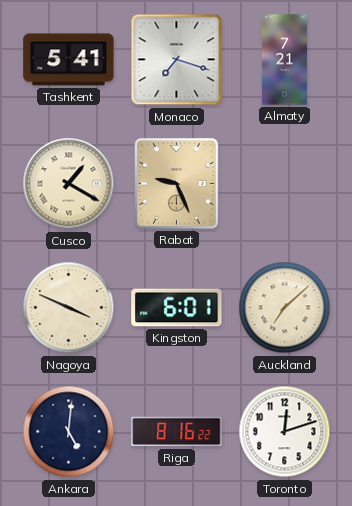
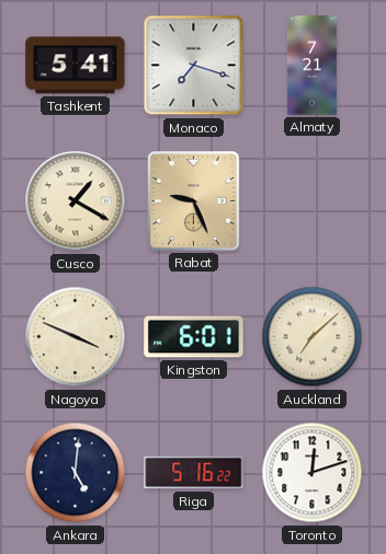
Riga: 8:16 -> 5:16
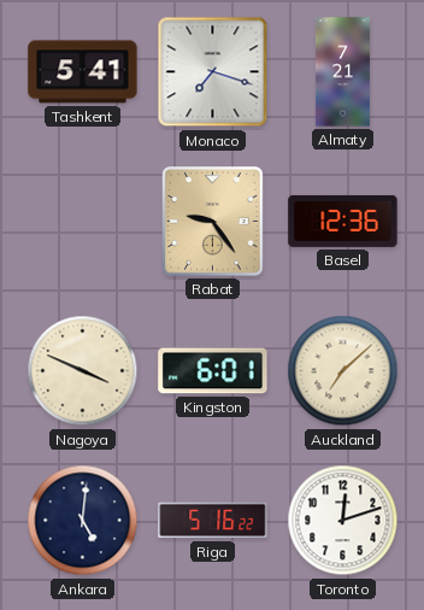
Cusco: 1:20 -> none
Rabat: 9:26 -> 9:24
Basel: none -> 12:36
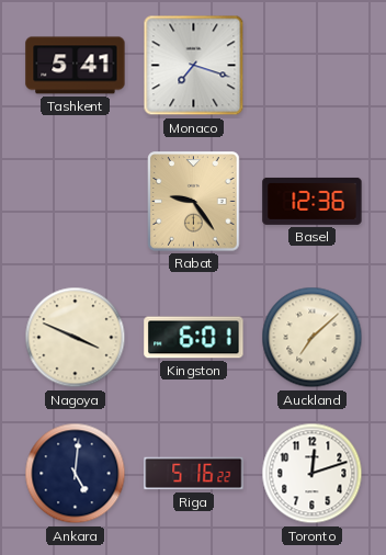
Almaty: 7:21 -> none
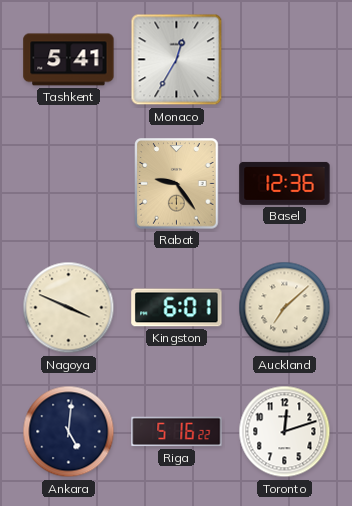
Monaco: 7:18 -> 12:35
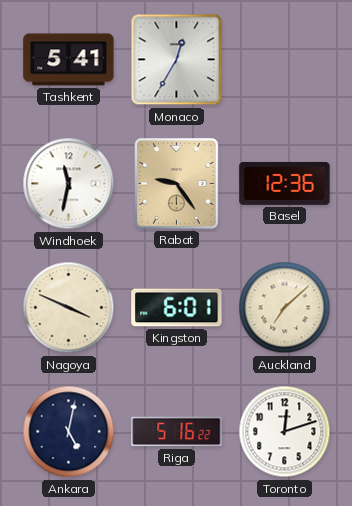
Windhoek: none -> 11:32
Ankara: 5:01 -> 5:02
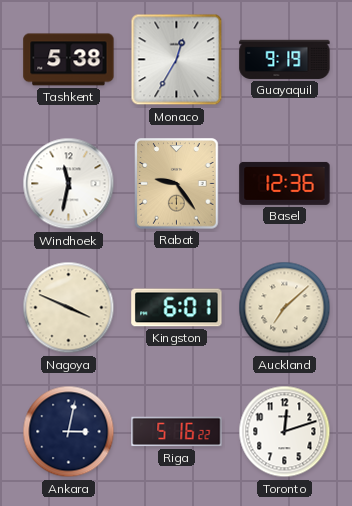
Tashkent: 5:41 -> 5:38
Guayaquil: none -> 9:19
Ankara: 5:02 -> 3:02
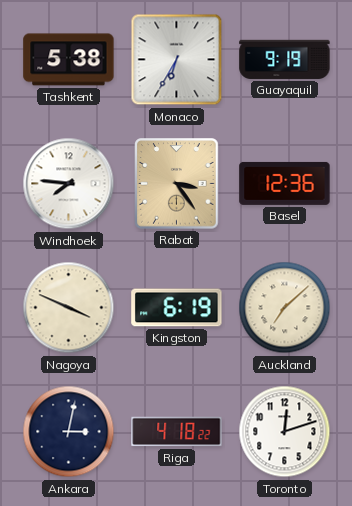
Monaco: 12:35 -> 6:35
Windhoek: 11:32 -> 7:46
Rabat: 9:24 -> 3:24
Kingston: 6:01 -> 6:19
Riga: 5:16 -> 4:18
